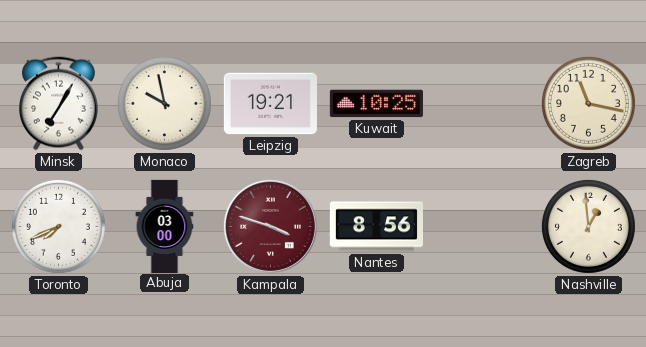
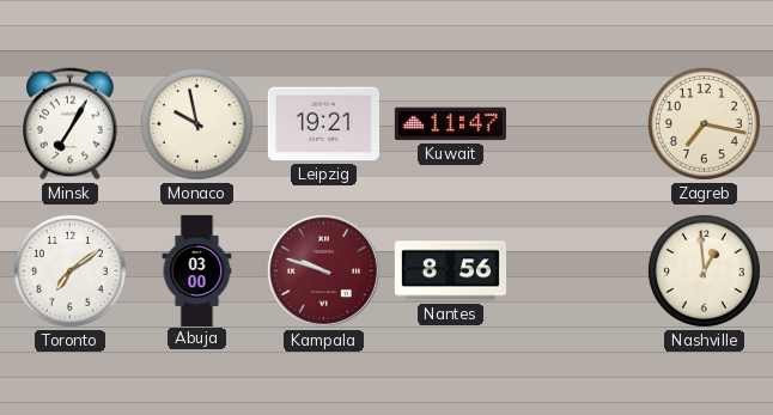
Kuwait: 10:25 -> 11:47
Zagreb: 11:17 -> 7:17
Toronto: 7:41 -> 7:09
Kampala: 3:48 -> 9:48
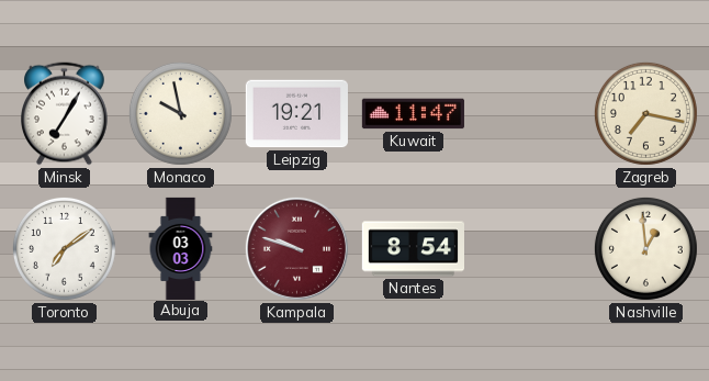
Abuja: 03:00 -> 03:03
Nantes: 8:56 -> 8:54
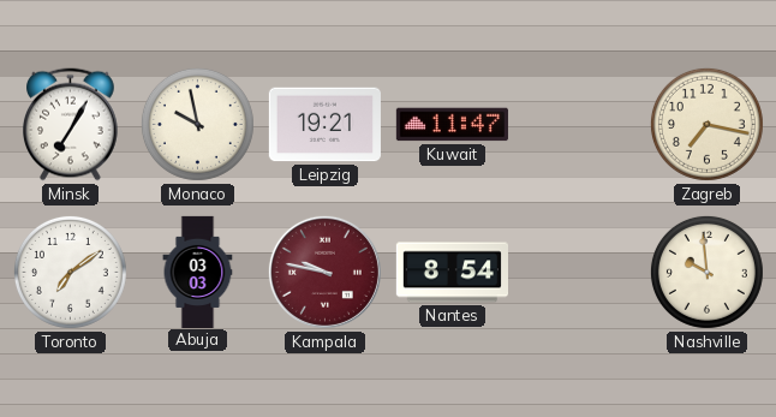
Kampala: 9:48 -> 9:47
Nashville: 12:59 -> 9:59
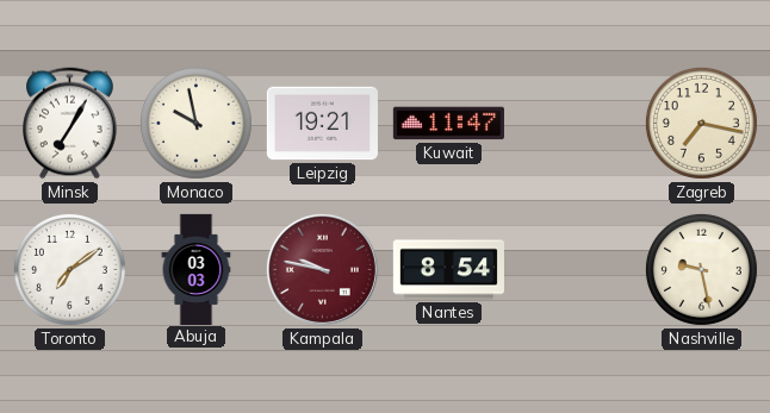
Nashville: 9:59 -> 9:28
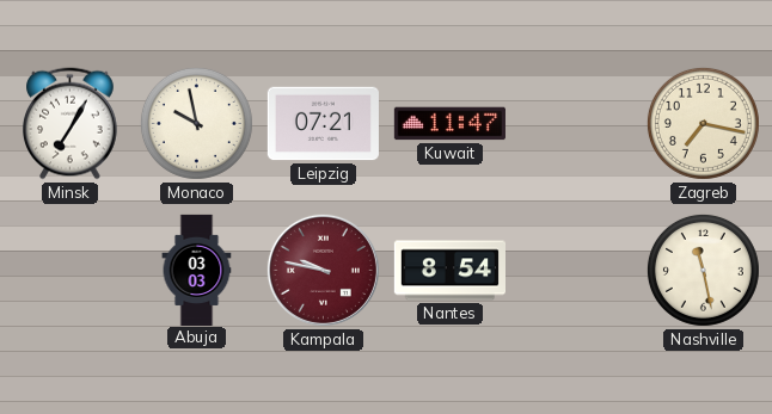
Leipzig: 19:21 -> 07:21
Toronto: 7:09 -> none
Nashville: 9:28 -> 11:28
